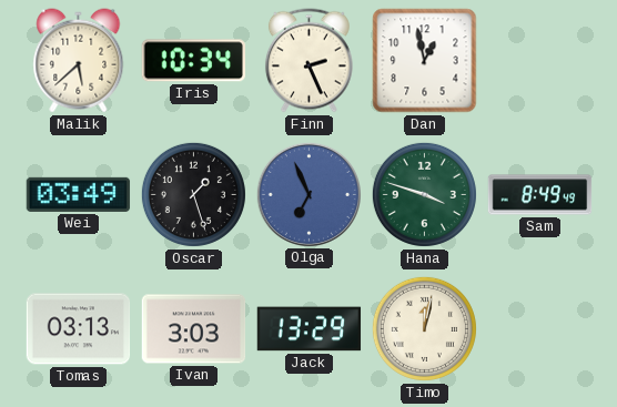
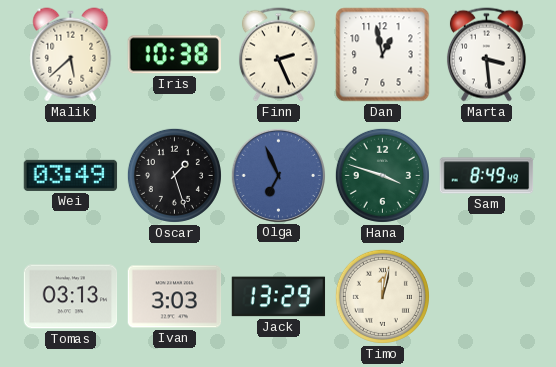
Iris: 10:34 -> 10:38
Marta: none -> 3:29
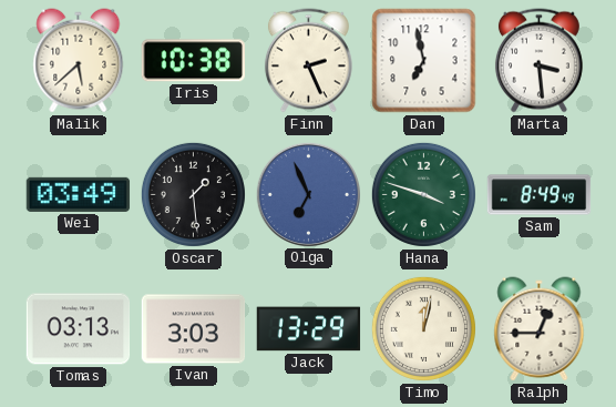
Dan: 12:58 -> 6:58
Oscar: 1:27 -> 1:29
Ralph: none -> 12:45
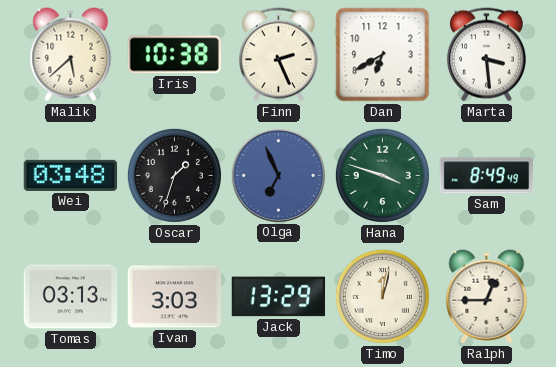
Dan: 6:58 -> 6:40
Wei: 03:49 -> 03:48
Oscar: 1:29 -> 1:33
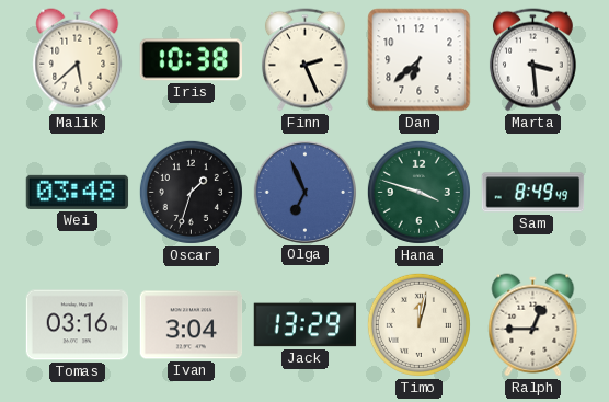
Dan: 6:40 -> 6:38
Tomas: 03:13 -> 03:16
Ivan: 3:03 -> 3:04
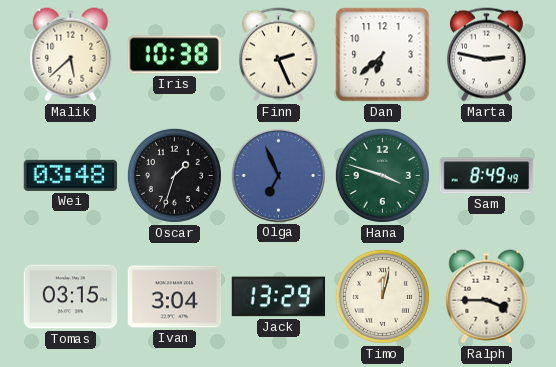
Marta: 3:29 -> 2:47
Tomas: 03:16 -> 03:15
Ralph: 12:45 -> 3:45
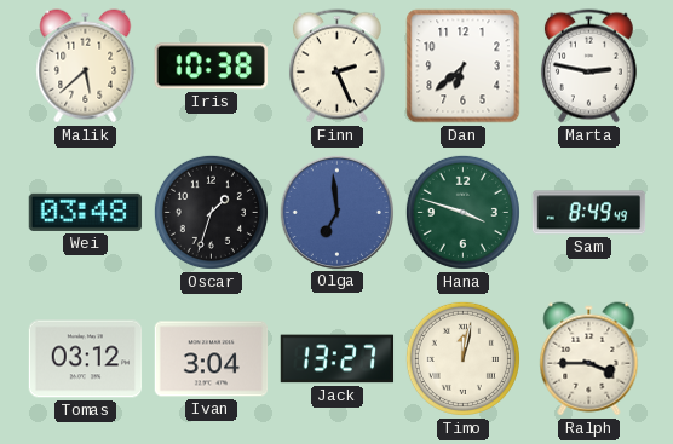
Olga: 6:56 -> 6:59
Tomas: 03:15 -> 03:12
Jack: 13:29 -> 13:27
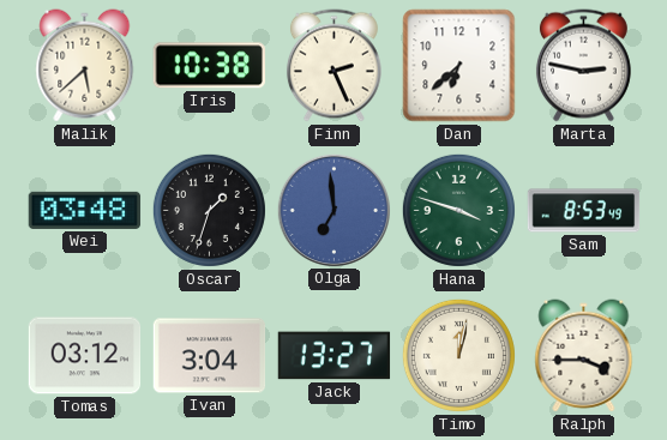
Sam: 8:49 -> 8:53
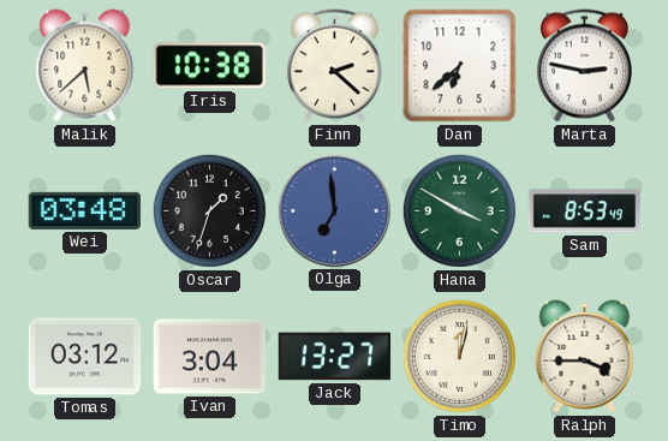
Finn: 2:26 -> 2:22
Hana: 3:48 -> 3:50
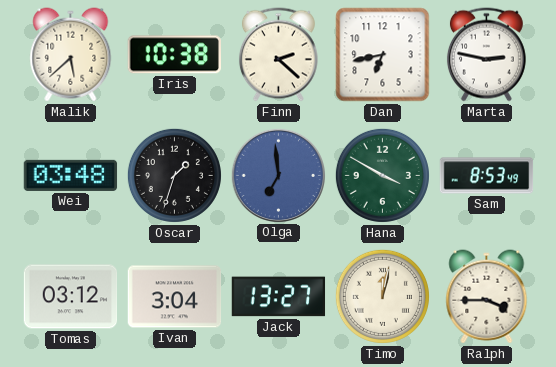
Dan: 6:38 -> 6:43
